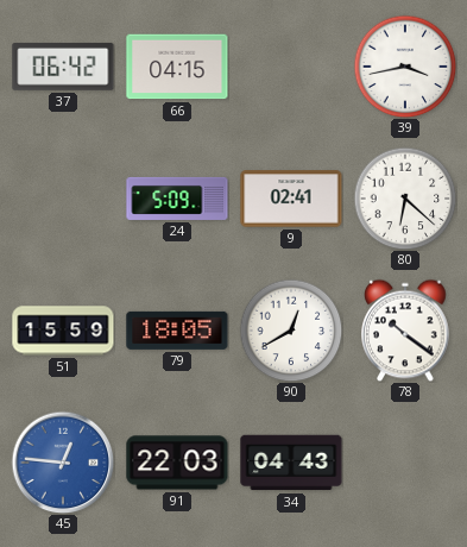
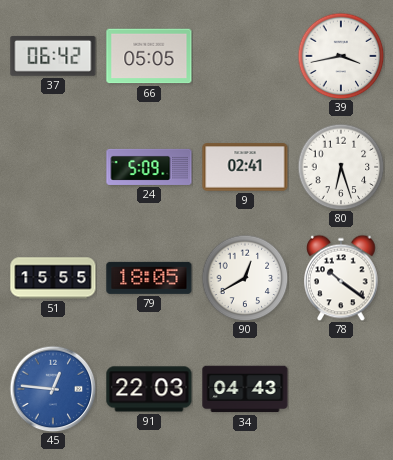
66: 04:15 -> 05:05
80: 6:22 -> 6:27
51: 15:59 -> 15:55
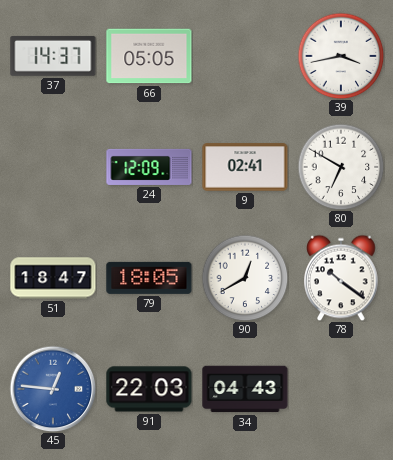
37: 06:42 -> 14:37
24: 5:09 -> 12:09
80: 6:27 -> 6:50
51: 15:55 -> 18:47
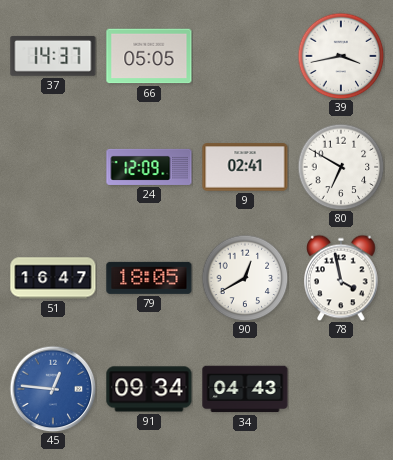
51: 18:47 -> 16:47
78: 10:21 -> 3:58
91: 22:03 -> 09:34
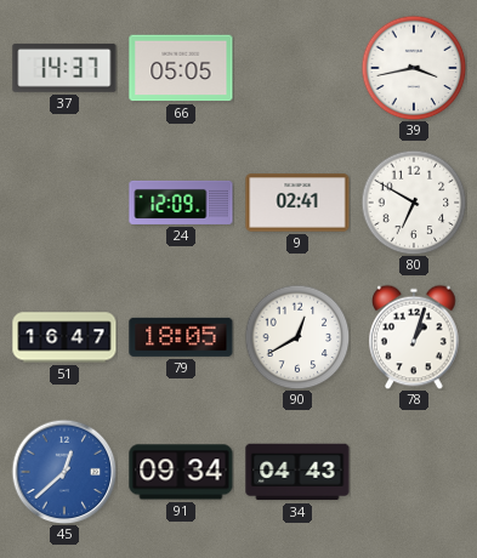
78: 3:58 -> 1:03
45: 12:46 -> 12:38
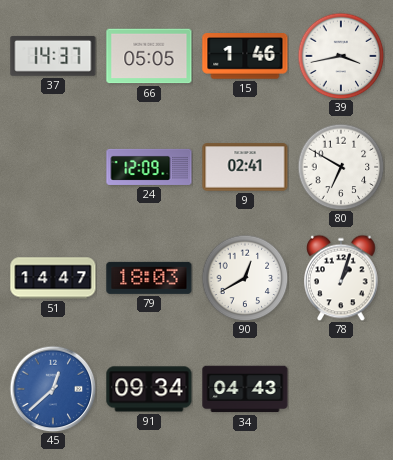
15: none -> 1:46
51: 16:47 -> 14:47
79: 18:05 -> 18:03
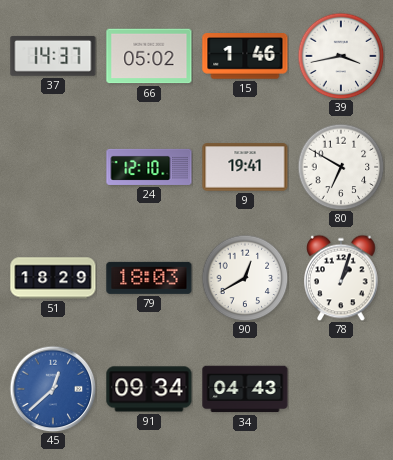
66: 05:05 -> 05:02
24: 12:09 -> 12:10
9: 02:41 -> 19:41
51: 14:47 -> 18:29
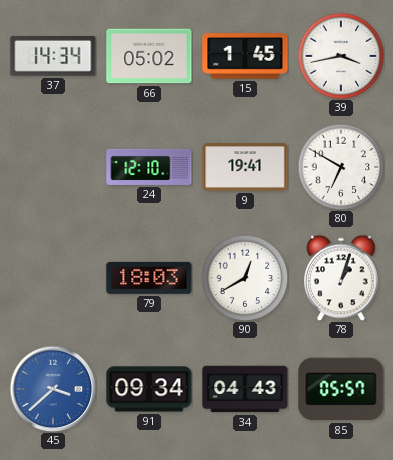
37: 14:37 -> 14:34
15: 1:46 -> 1:45
51: 18:29 -> none
45: 12:38 -> 3:38
85: none -> 05:57
